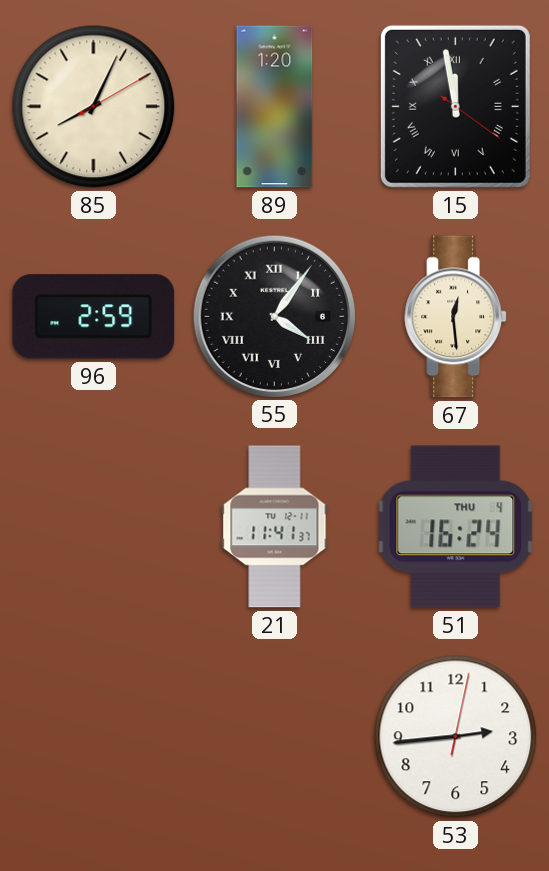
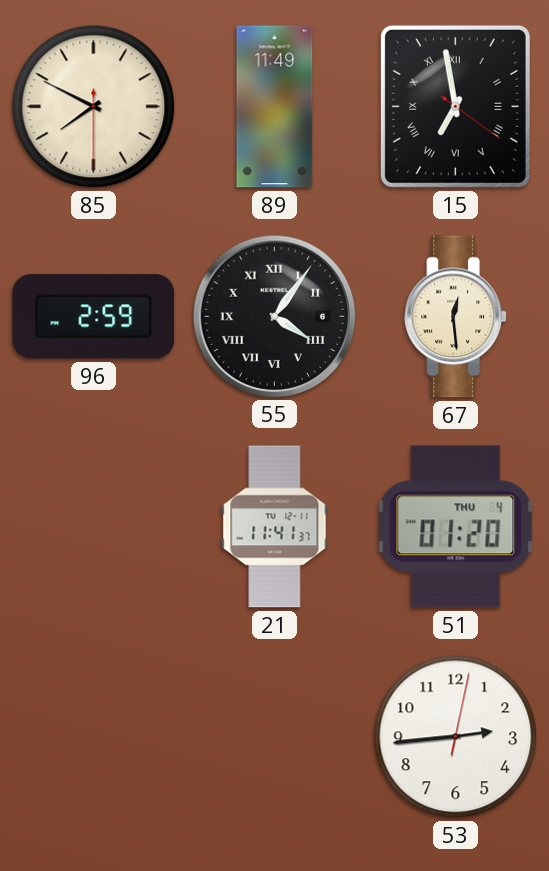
85: 8:04 -> 7:49
89: 1:20 -> 11:49
15: 11:58 -> 6:58
51: 16:24 -> 01:20
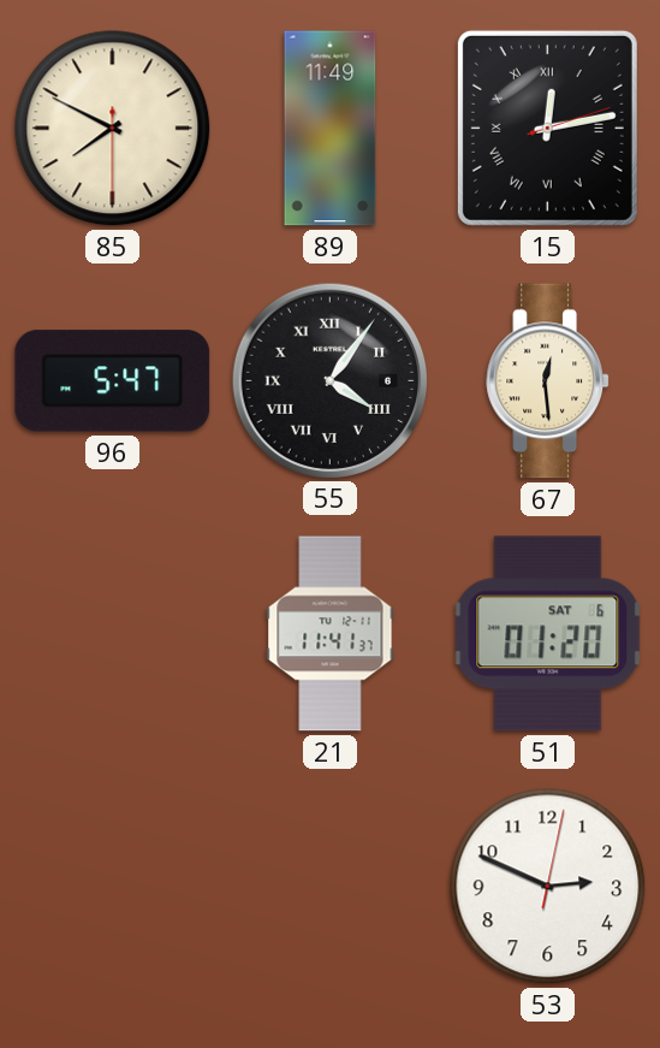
15: 6:58 -> 12:13
96: 2:59 -> 5:47
51 date: THU 4 -> SAT 6
53: 2:44 -> 2:49
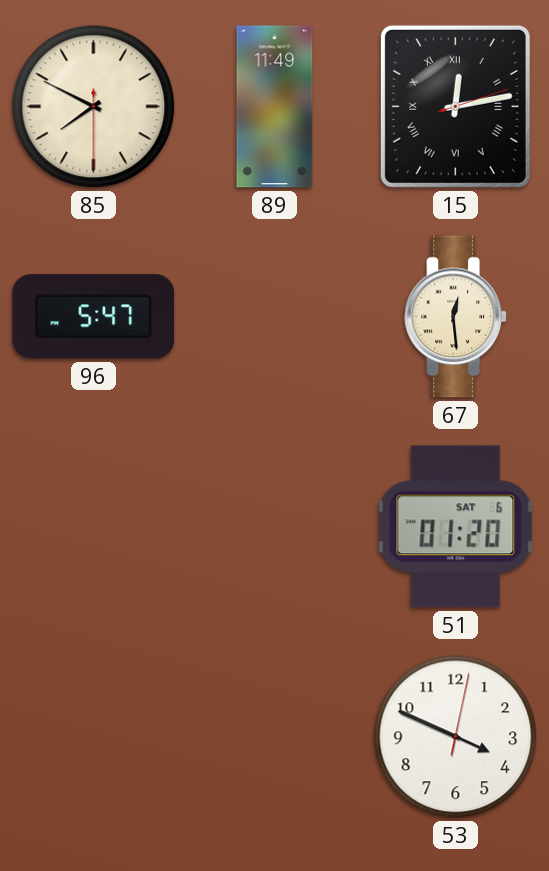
55: 4:06 -> none
21: 11:41 -> none
53: 2:49 -> 3:49
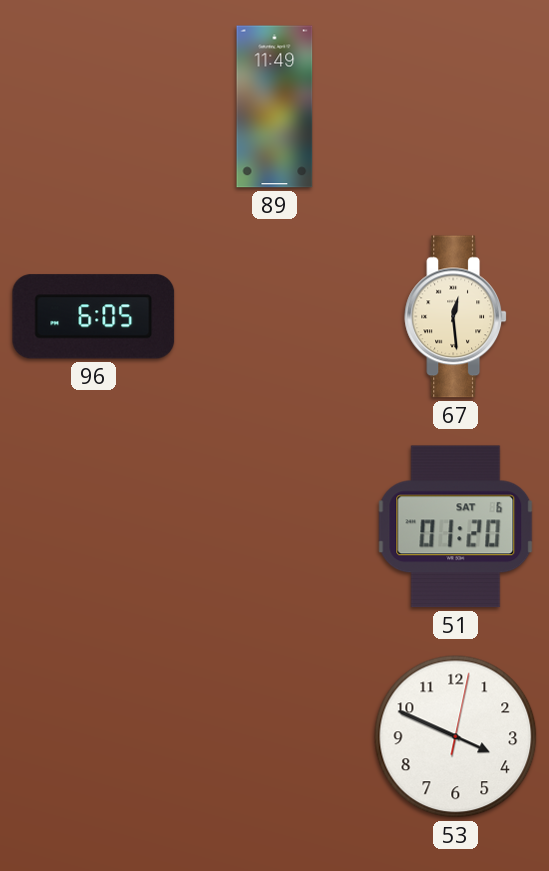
85: 7:49 -> none
15: 12:13 -> none
96: 5:47 -> 6:05
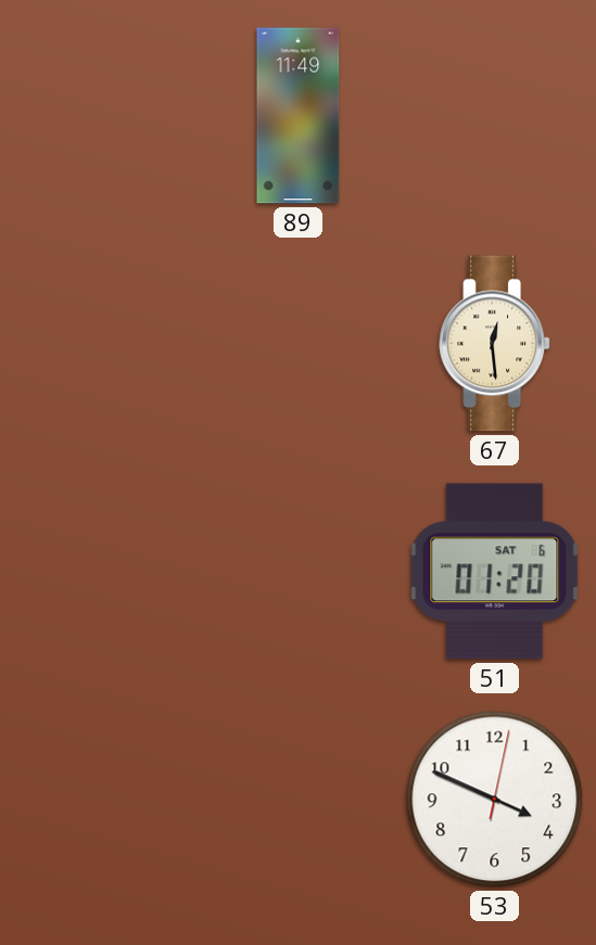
96: 6:05 -> none
